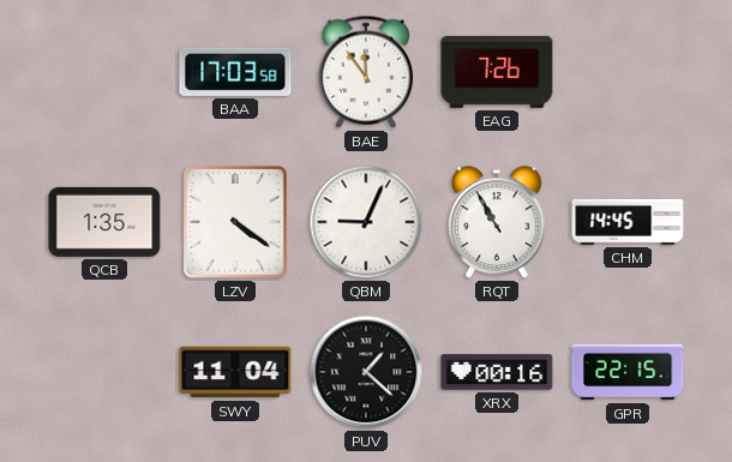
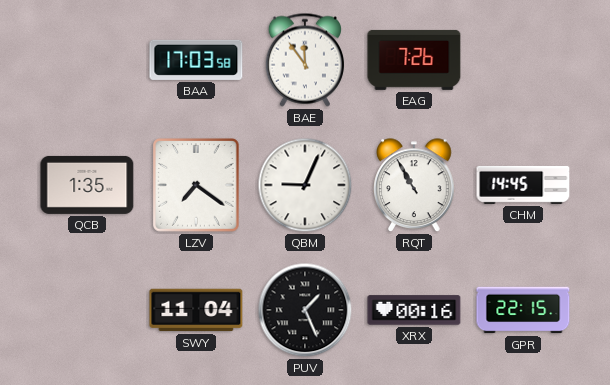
LZV: 4:21 -> 7:21
PUV: 1:22 -> 1:26
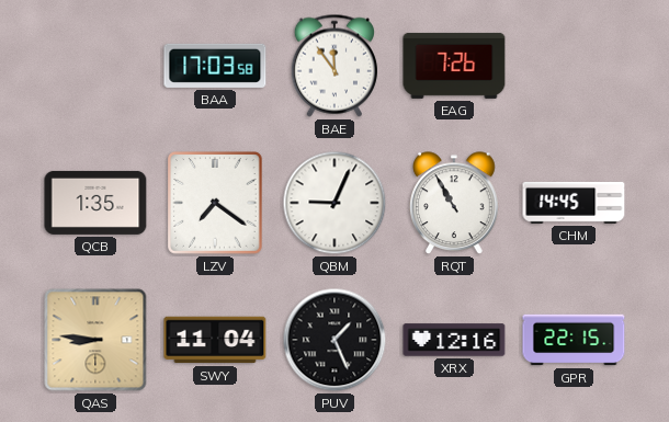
QAS: none -> 8:46
XRX: 00:16 -> 12:16
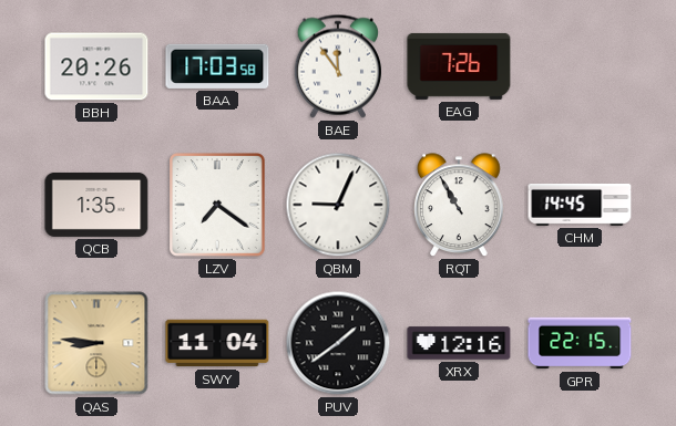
BBH: none -> 20:26
PUV: 1:26 -> 1:39
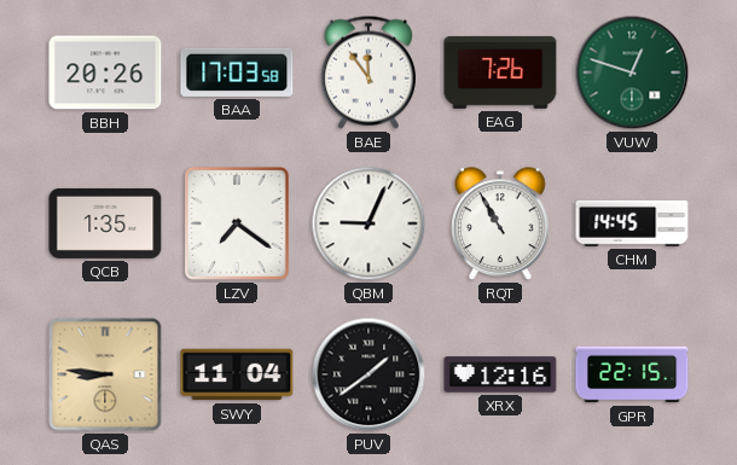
VUW: none -> 12:48
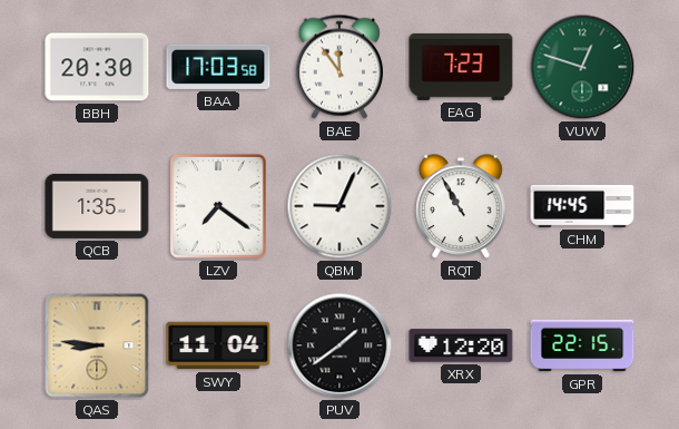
BBH: 20:26 -> 20:30
EAG: 7:26 -> 7:23
XRX: 12:16 -> 12:20
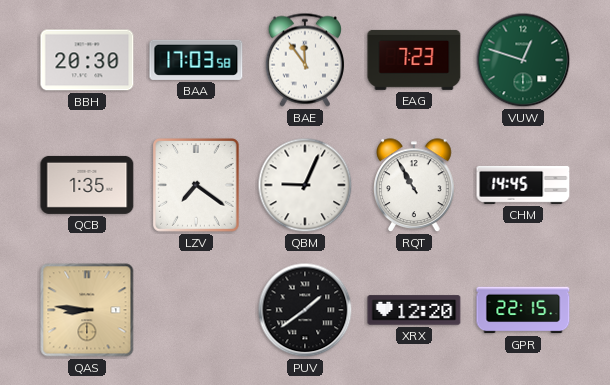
SWY: 11:04 -> none
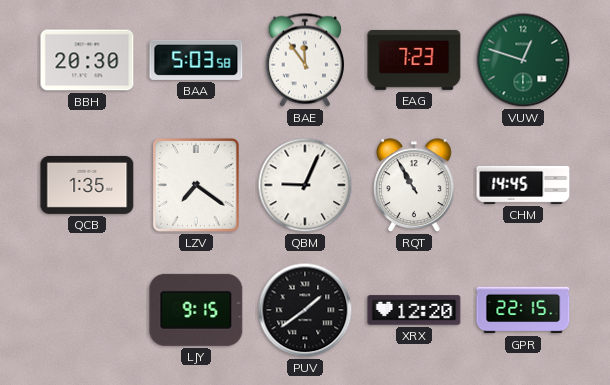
BAA: 17:03 -> 5:03
QAS: 8:46 -> none
LJY: none -> 9:15
